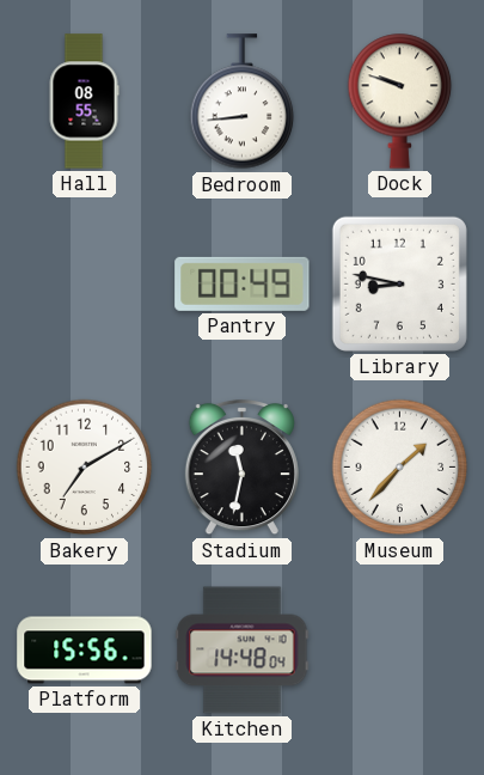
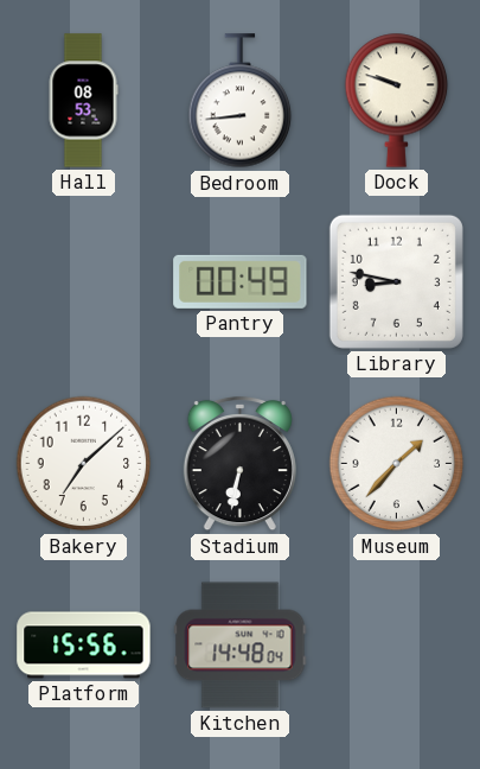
Hall: 08:55 -> 08:53
Bakery: 7:10 -> 7:08
Stadium: 11:32 -> 6:32
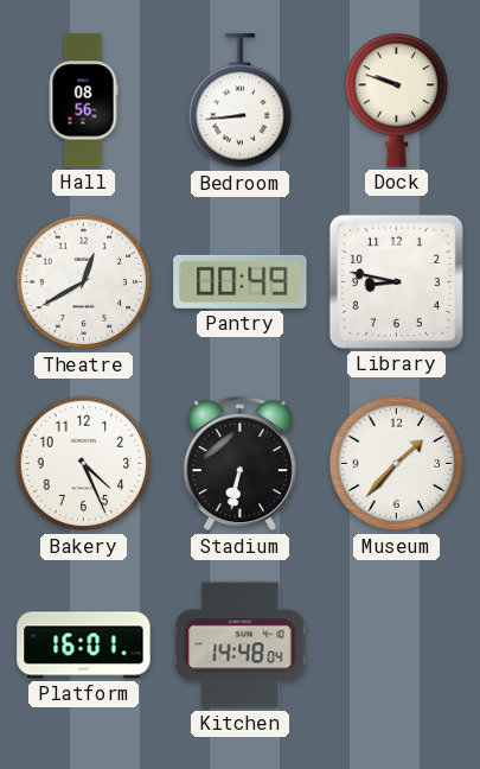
Hall: 08:53 -> 08:56
Theatre: none -> 12:40
Bakery: 7:08 -> 4:26
Platform: 15:56 -> 16:01
